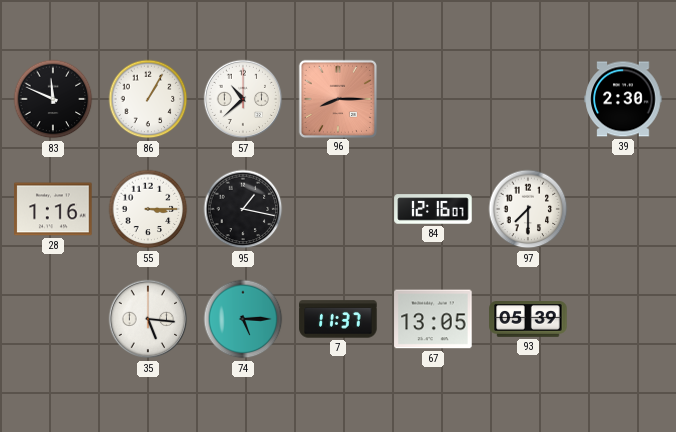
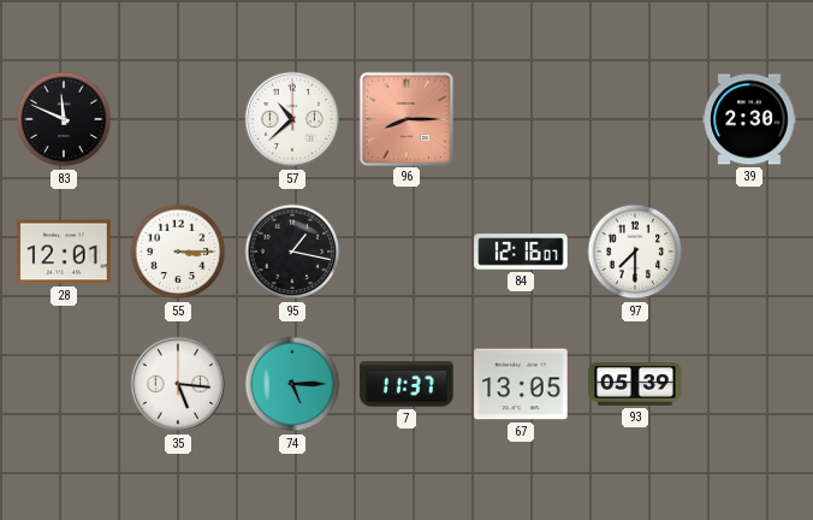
86: 1:05 -> none
28: 1:16 -> 12:01
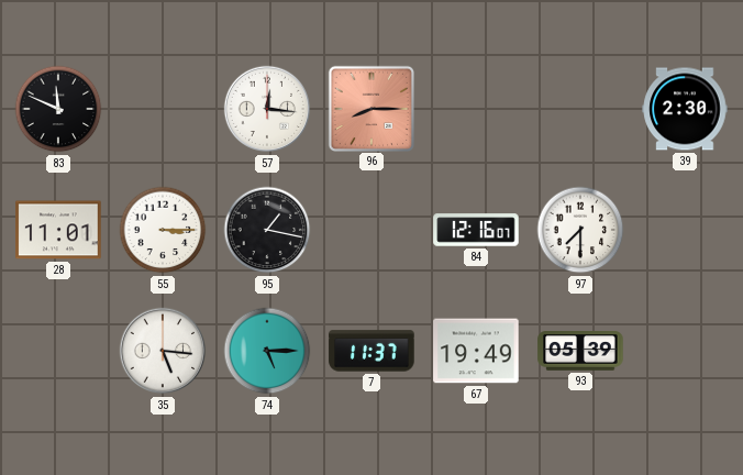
57: 10:38 -> 12:16
28: 12:01 -> 11:01
67: 13:05 -> 19:49
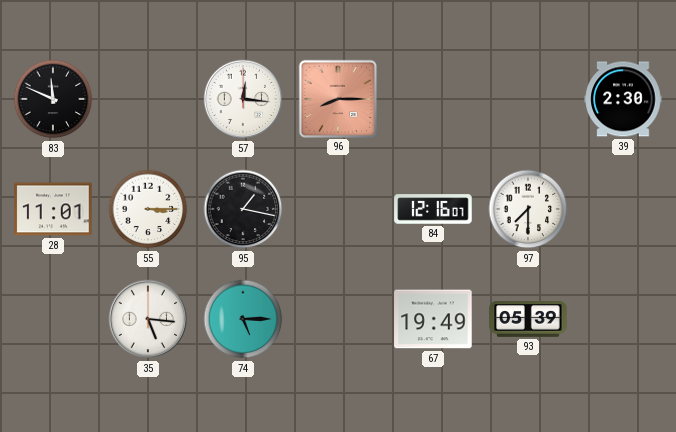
7: 11:37 -> none
